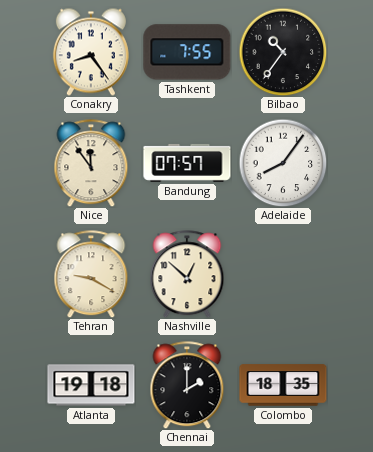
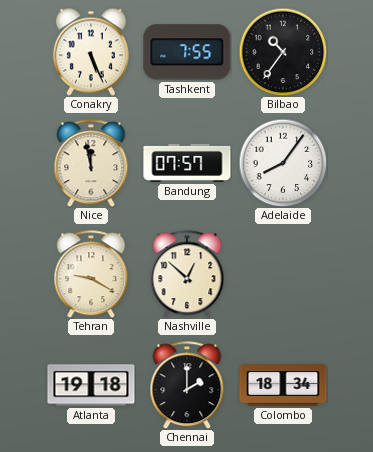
Conakry: 8:24 -> 5:26
Nice: 11:54 -> 11:58
Colombo: 18:35 -> 18:34
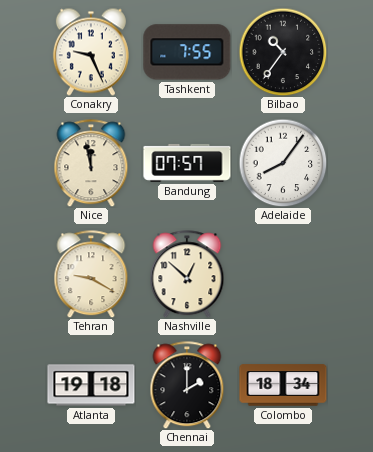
Conakry: 5:26 -> 9:26
